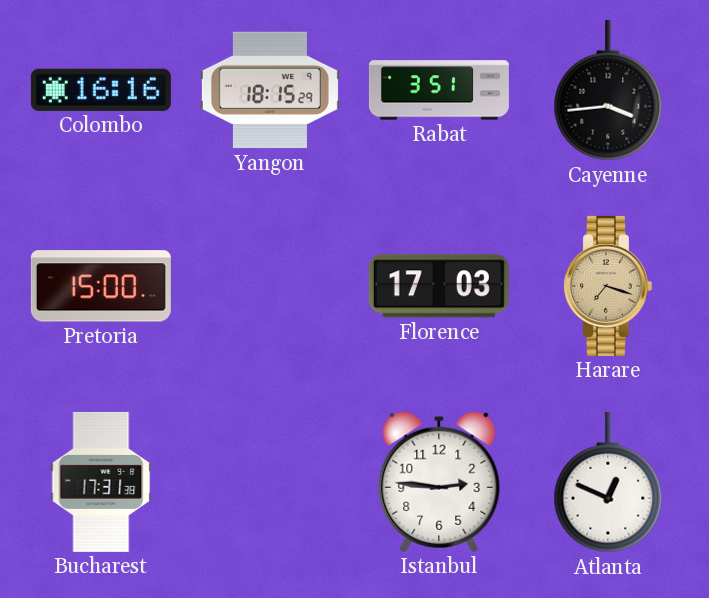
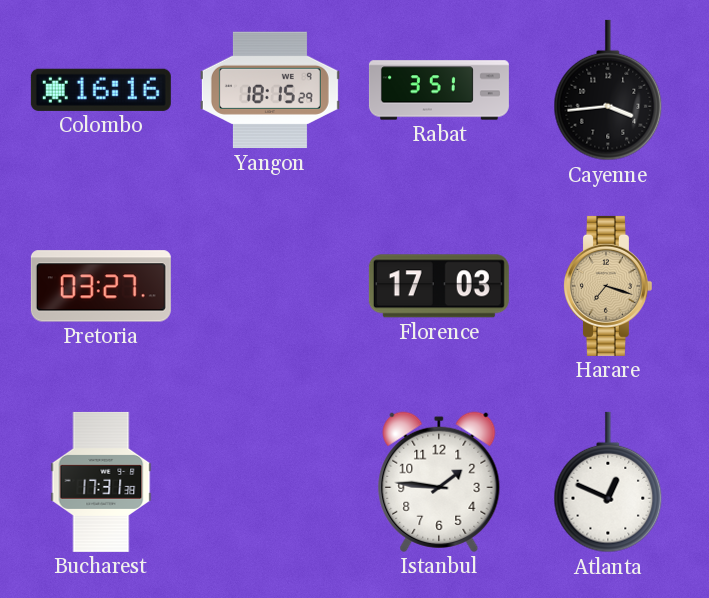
Pretoria: 15:00 -> 03:27
Istanbul: 2:46 -> 1:46
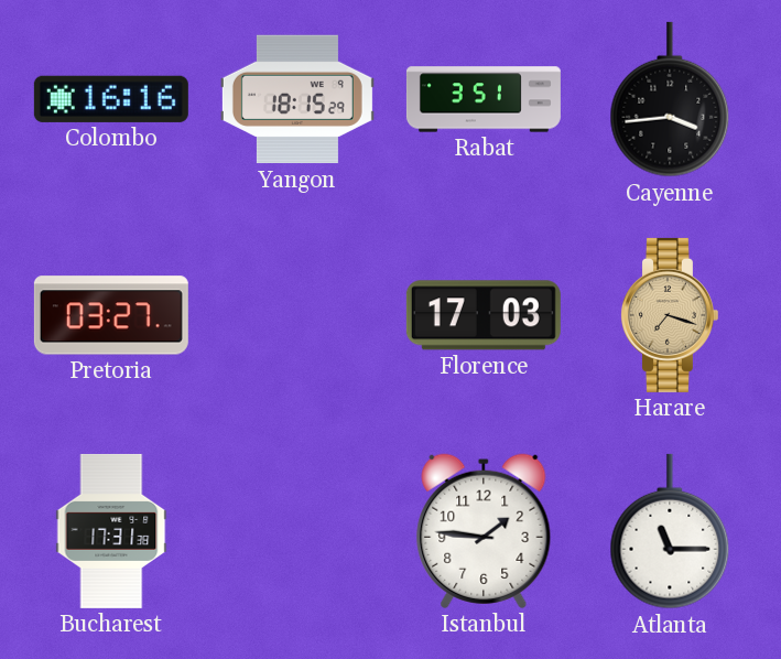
Atlanta: 12:49 -> 11:15
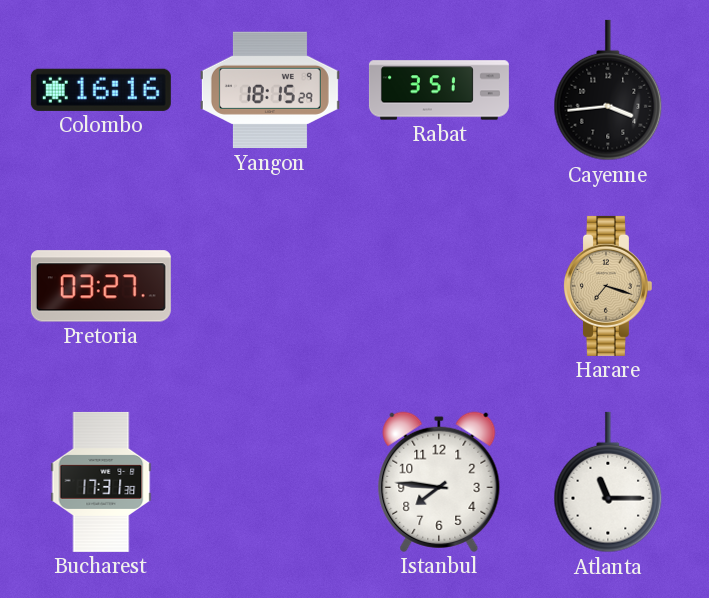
Florence: 17:03 -> none
Istanbul: 1:46 -> 7:46
